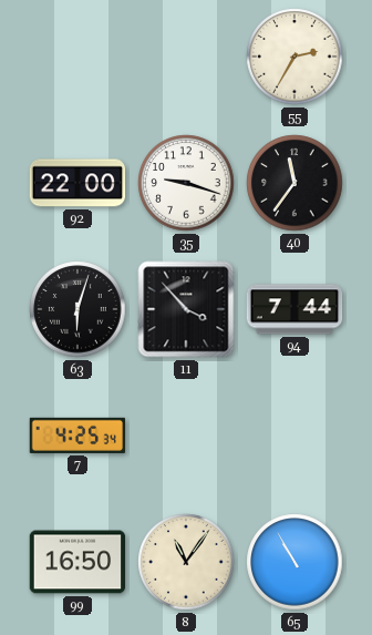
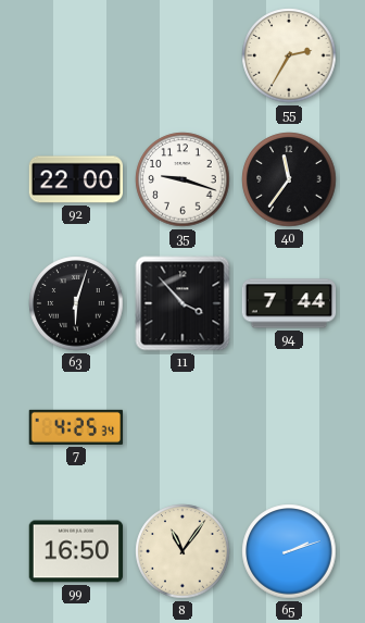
65: 10:55 -> 2:12
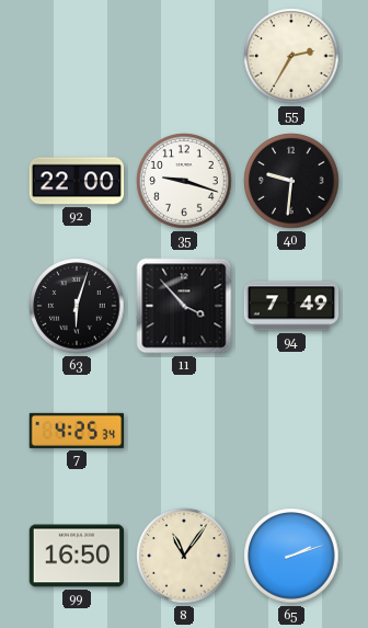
40: 11:36 -> 9:31
94: 7:44 -> 7:49
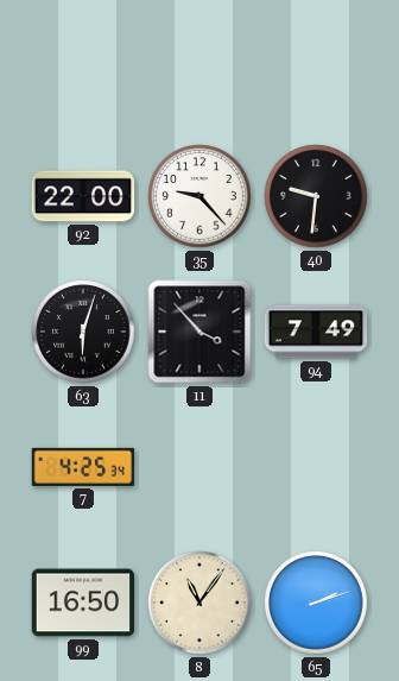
55: 2:35 -> none
35: 9:18 -> 9:23
